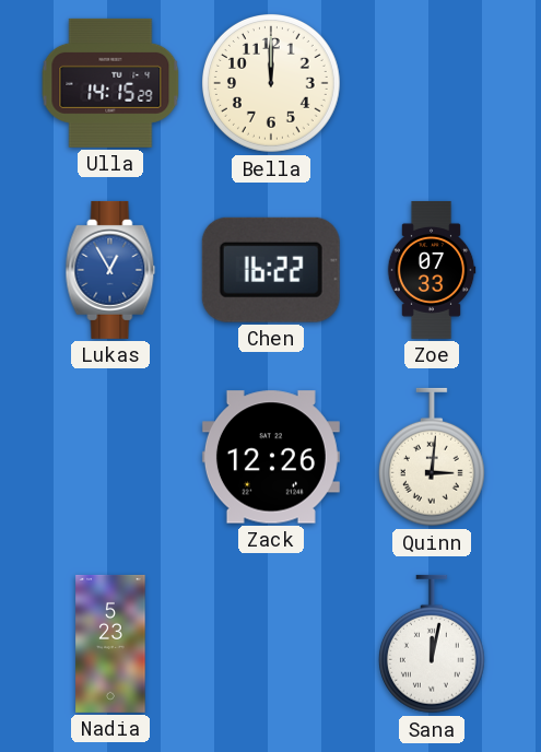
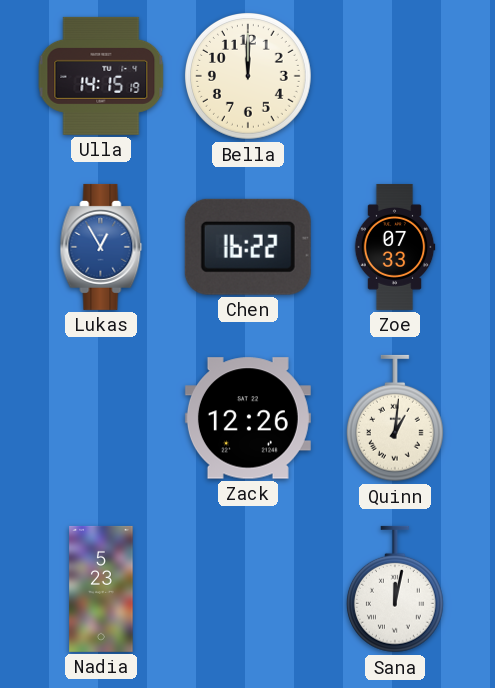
Ulla: 14:15:29 -> 14:15:19
Quinn: 3:01 -> 1:01
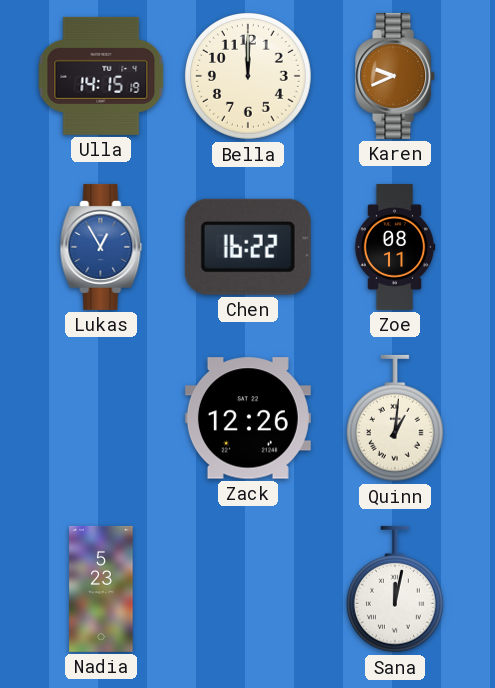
Karen: none -> 9:41
Zoe: 07:33 -> 08:11
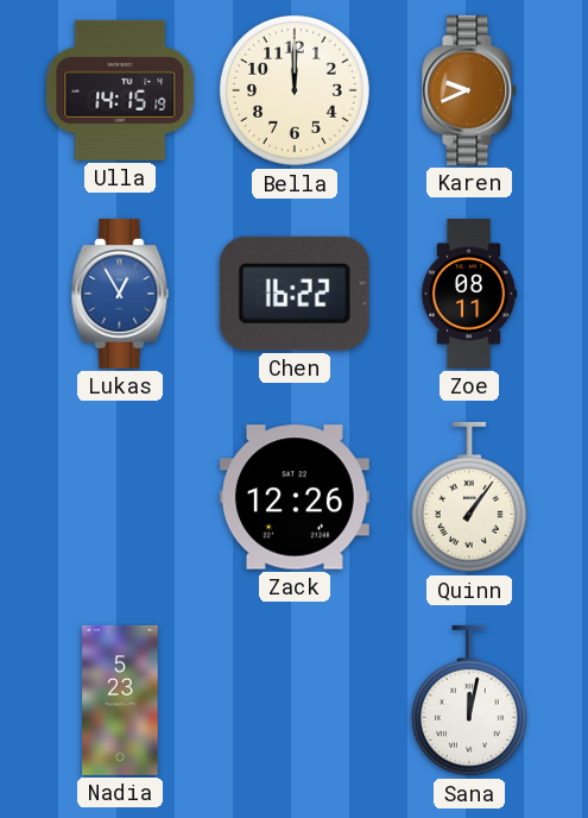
Quinn: 1:01 -> 1:06
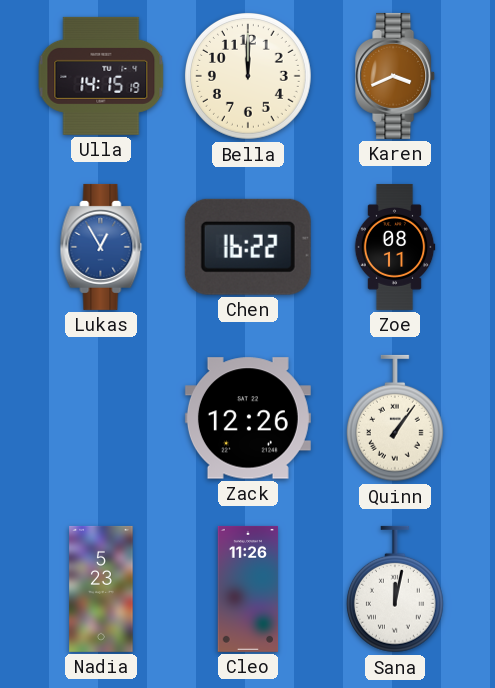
Karen: 9:41 -> 3:41
Cleo: none -> 11:26
